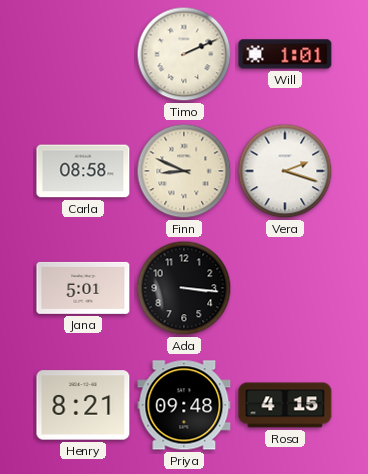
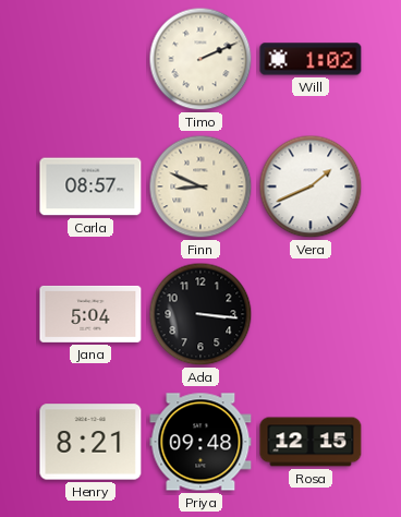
Will: 1:01 -> 1:02
Carla: 08:58 -> 08:57
Vera: 2:18 -> 1:41
Jana: 5:01 -> 5:04
Rosa: 4:15 -> 12:15
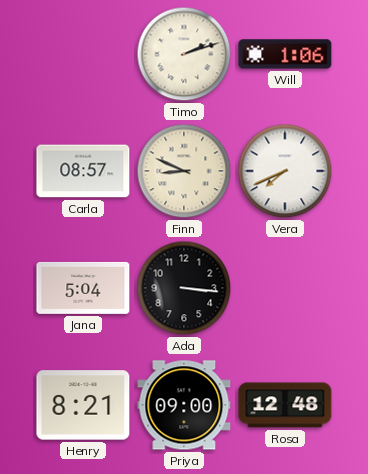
Timo: 2:11 -> 2:12
Will: 1:02 -> 1:06
Vera: 1:41 -> 7:41
Priya: 09:48 -> 09:00
Rosa: 12:15 -> 12:48
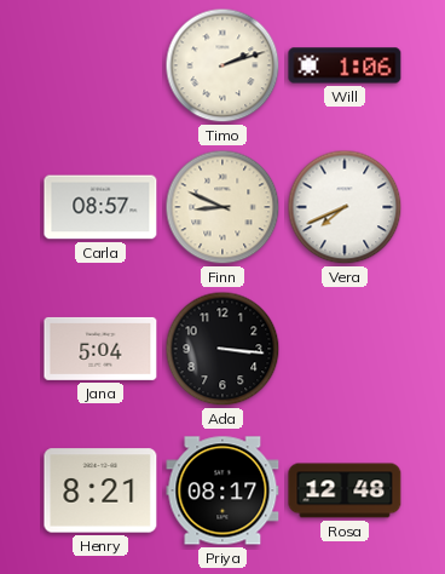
Priya: 09:00 -> 08:17
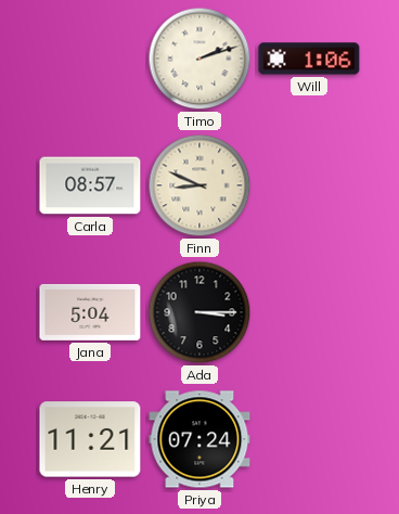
Vera: 7:41 -> none
Ada: 3:16 -> 3:15
Henry: 8:21 -> 11:21
Priya: 08:17 -> 07:24
Rosa: 12:48 -> none
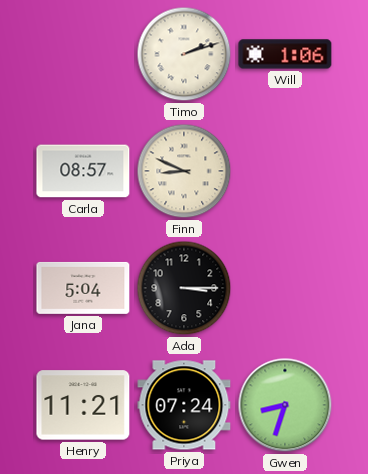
Gwen: none -> 8:33
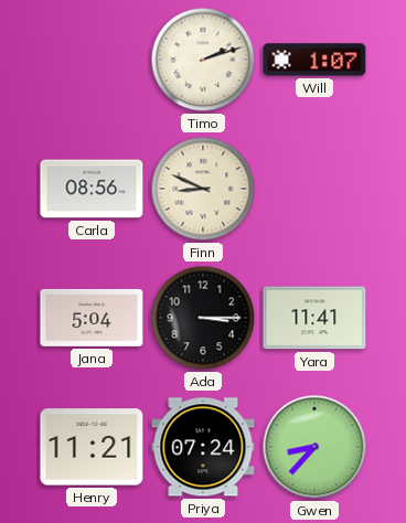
Will: 1:06 -> 1:07
Carla: 08:57 -> 08:56
Yara: none -> 11:41
Gwen: 8:33 -> 8:37
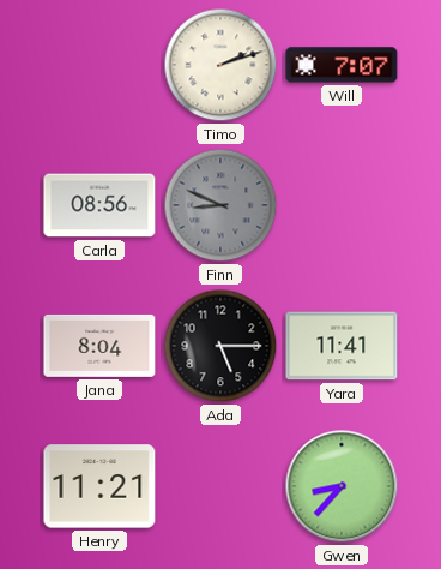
Will: 1:07 -> 7:07
Finn dial: cream -> grey
Jana: 5:04 -> 8:04
Ada: 3:15 -> 5:15
Priya: 07:24 -> none
